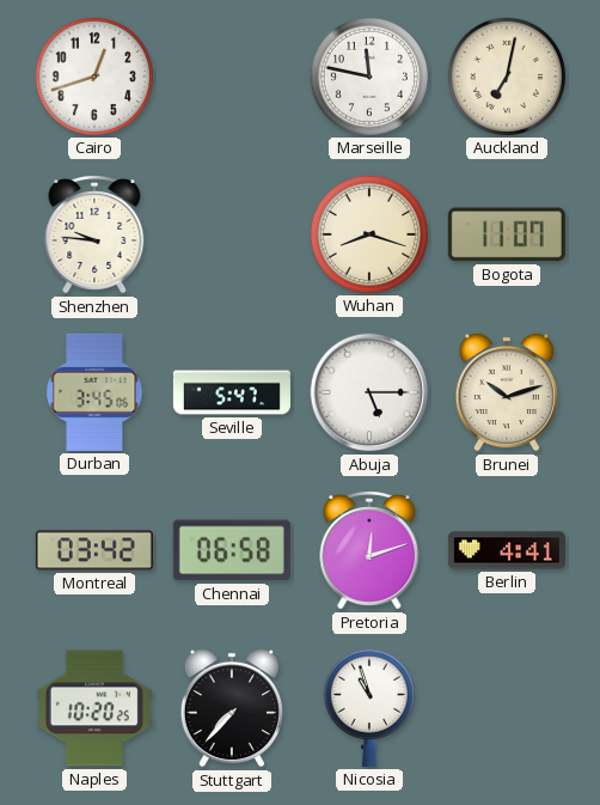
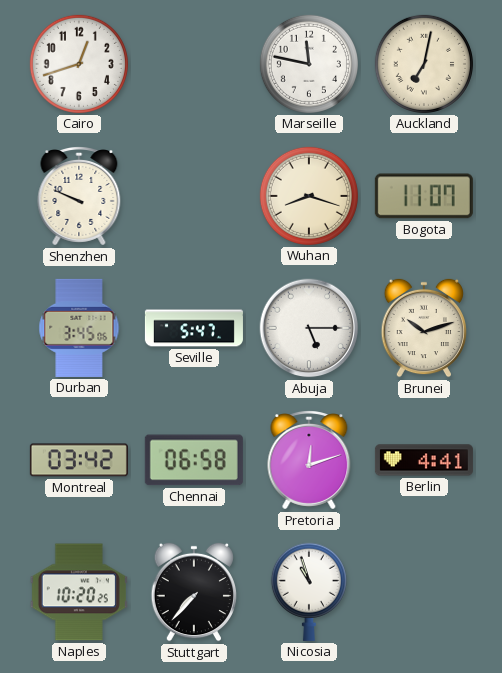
Shenzhen: 9:46 -> 9:49
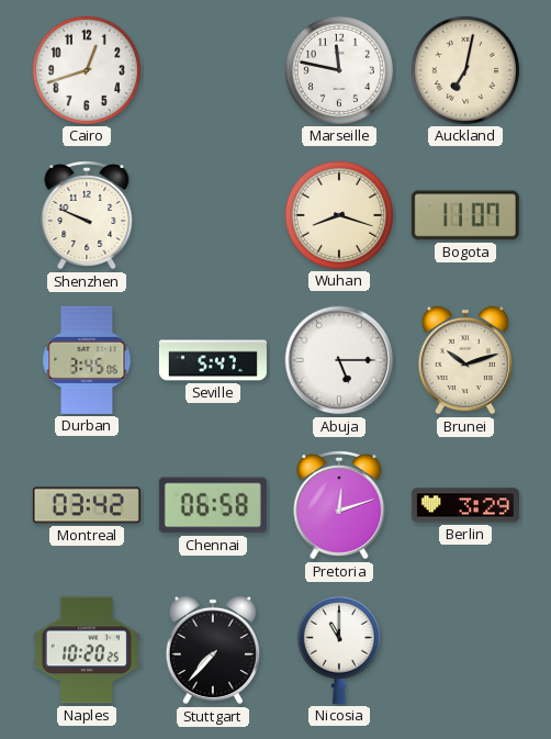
Berlin: 4:41 -> 3:29
Nicosia: 10:57 -> 11:00
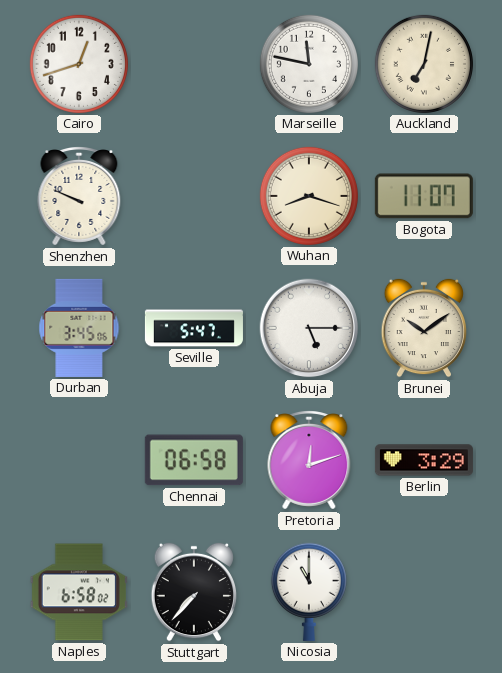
Brunei: 10:12 -> 10:09
Montreal: 03:42 -> none
Naples: 10:20 -> 6:58
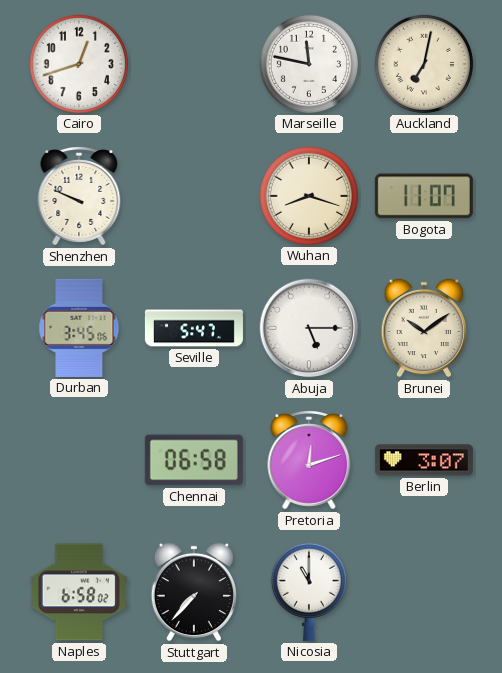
Berlin: 3:29 -> 3:07
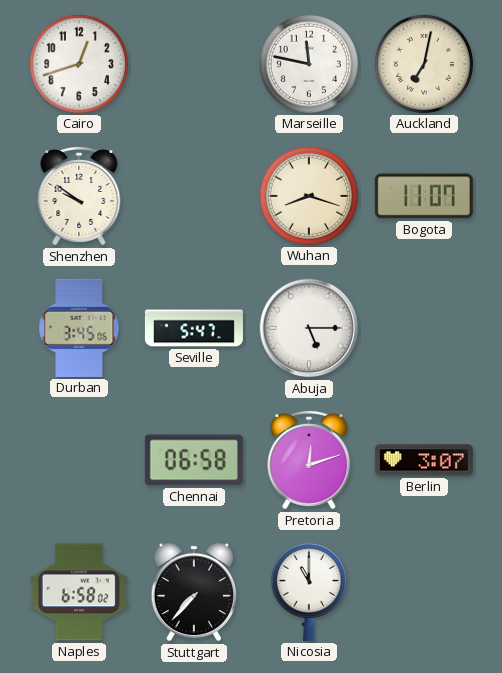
Shenzhen: 9:49 -> 9:51
Brunei: 10:09 -> none
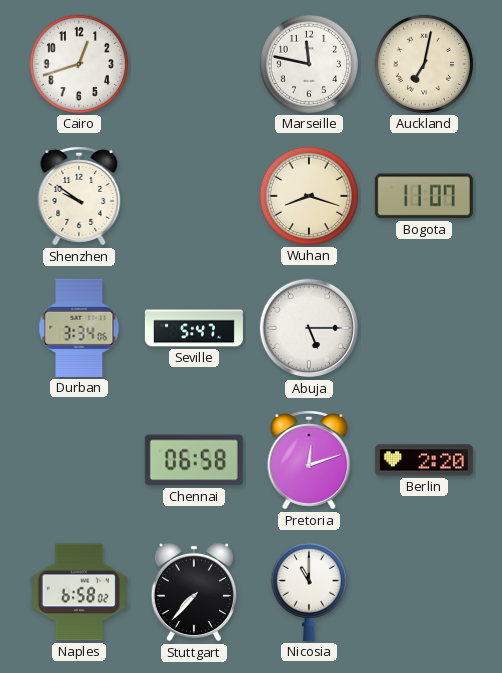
Durban: 3:45 -> 3:34
Berlin: 3:07 -> 2:20
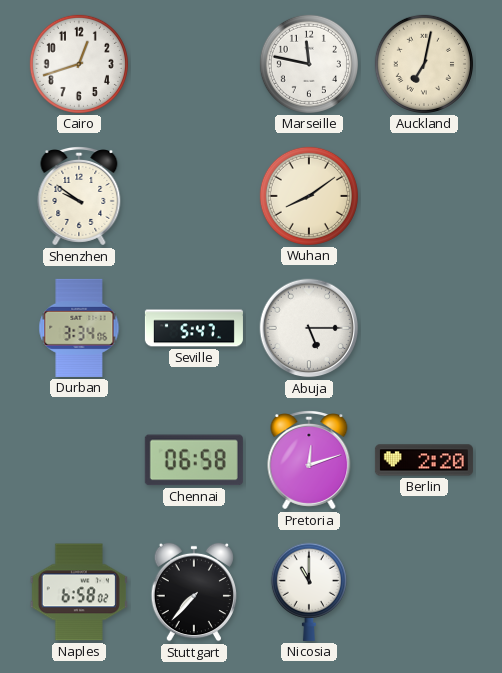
Wuhan: 8:18 -> 8:09
Bogota: 11:07 -> none
